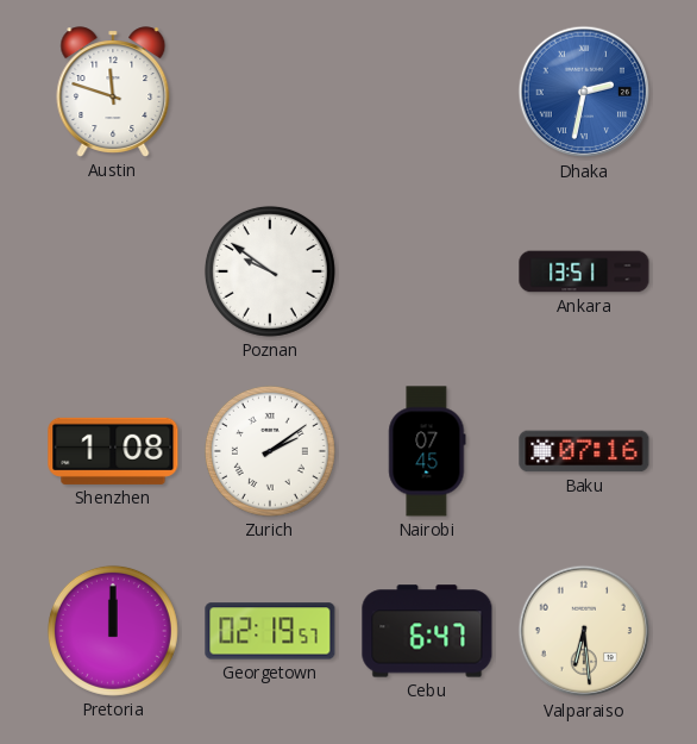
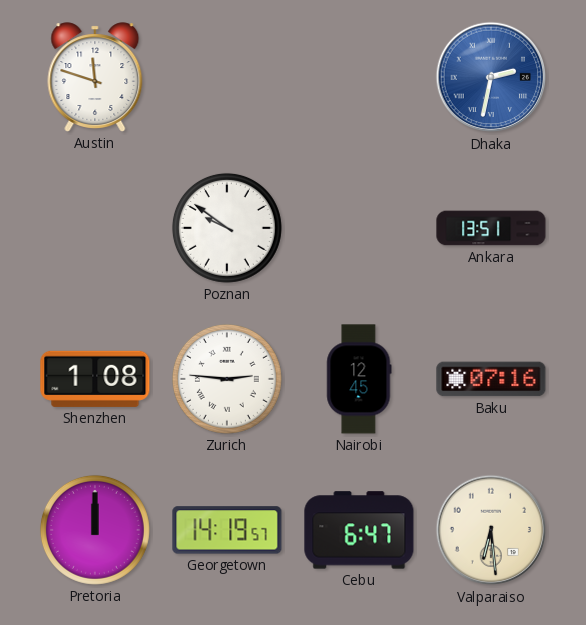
Zurich: 2:09 -> 2:46
Nairobi: 07:45 -> 12:45
Georgetown: 02:19 -> 14:19
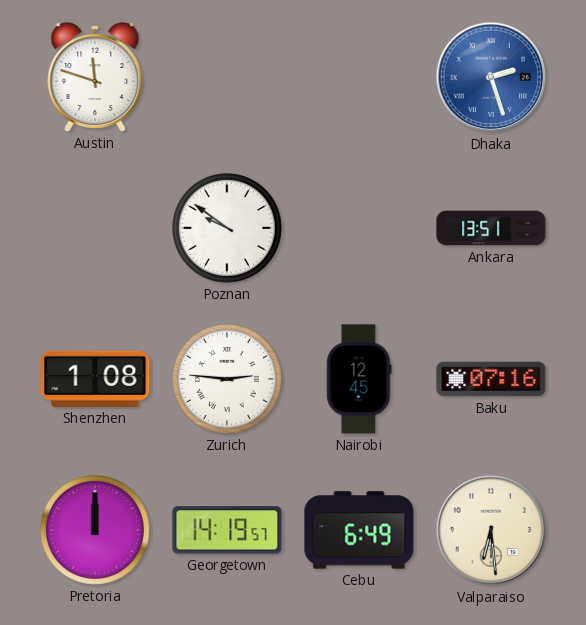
Dhaka: 2:32 -> 2:27
Cebu: 6:47 -> 6:49
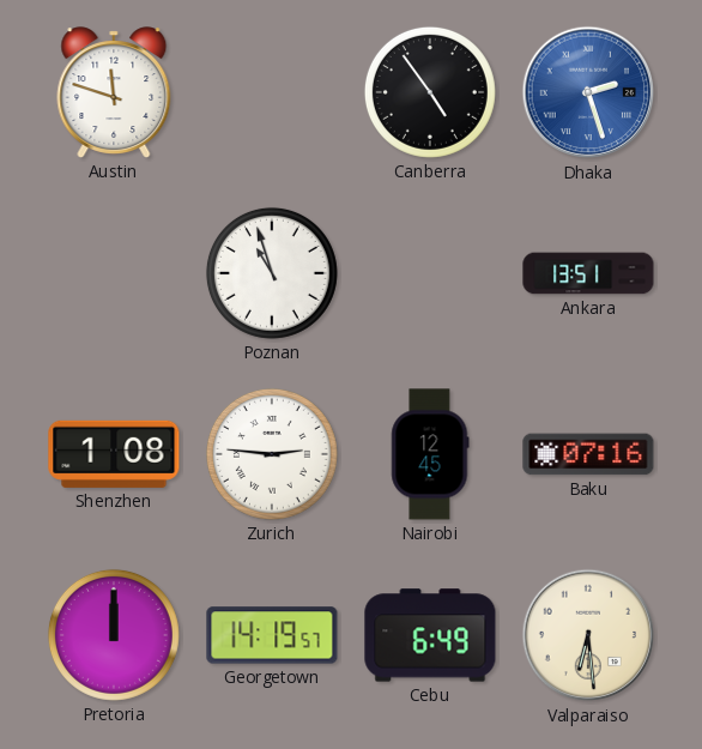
Canberra: none -> 4:54
Poznan: 9:51 -> 10:57
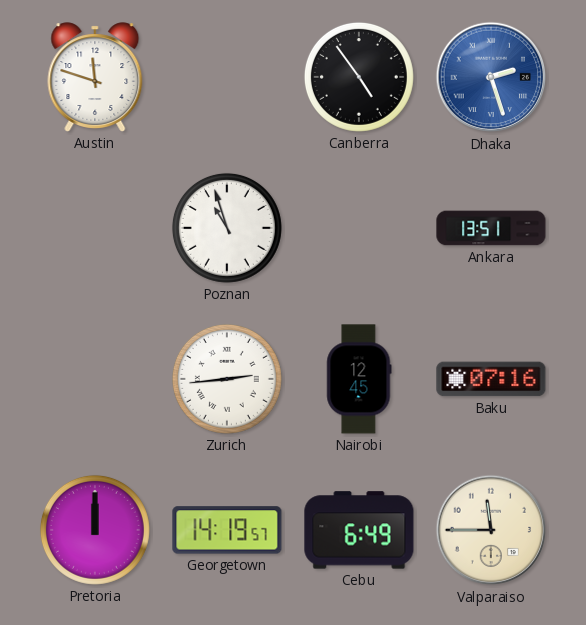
Shenzhen: 1:08 -> none
Zurich: 2:46 -> 2:44
Valparaiso: 6:29 -> 11:45
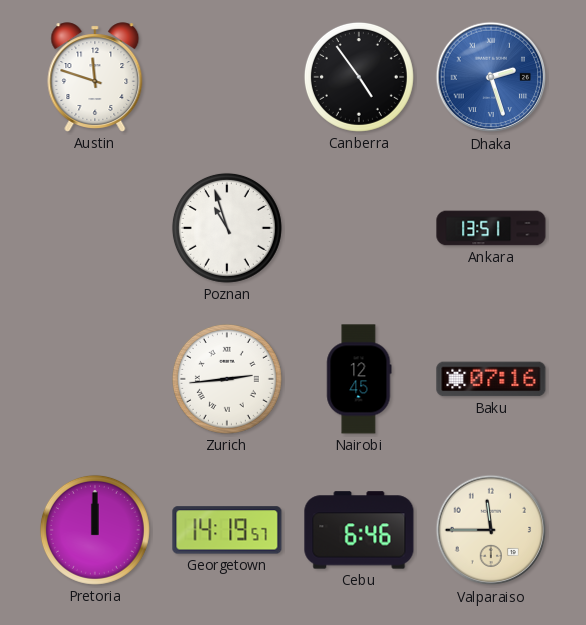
Cebu: 6:49 -> 6:46
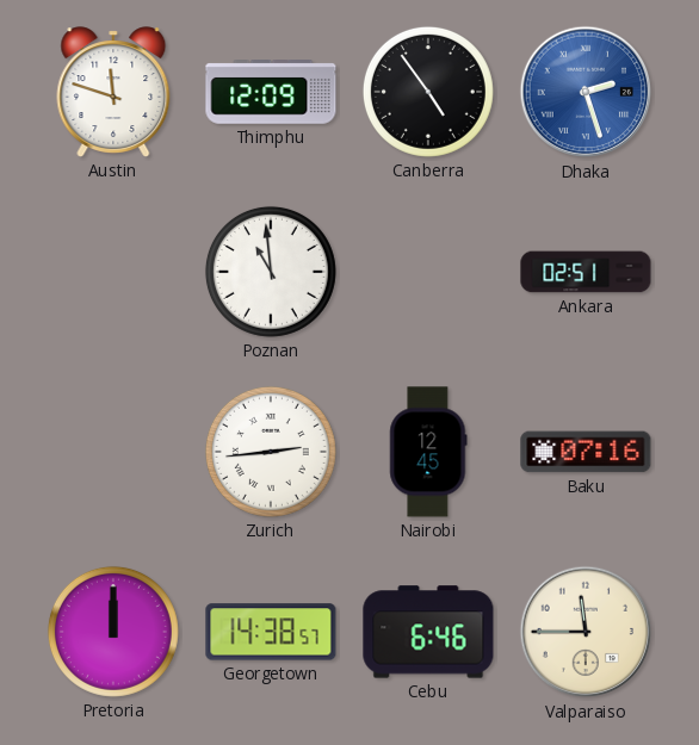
Thimphu: none -> 12:09
Poznan: 10:57 -> 10:59
Ankara: 13:51 -> 02:51
Georgetown: 14:19 -> 14:38
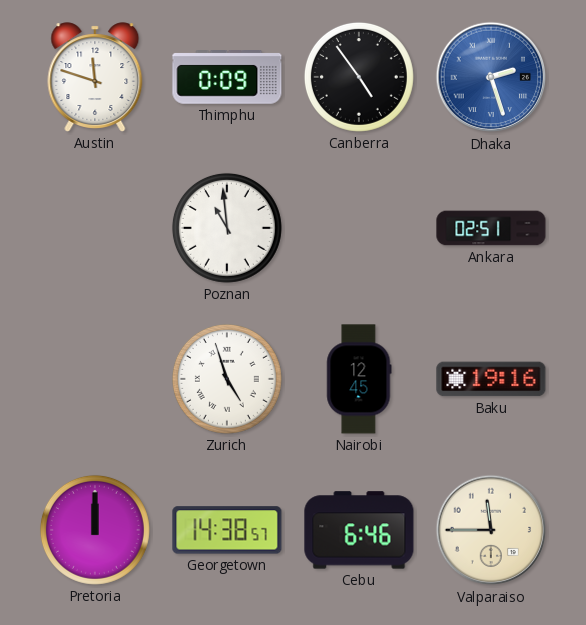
Thimphu: 12:09 -> 0:09
Zurich: 2:44 -> 4:57
Baku: 07:16 -> 19:16
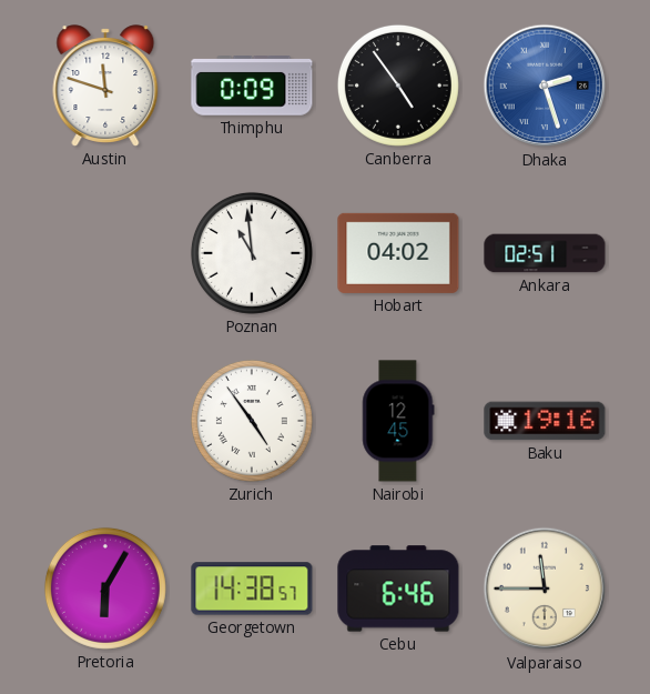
Hobart: none -> 04:02
Zurich: 4:57 -> 4:54
Pretoria: 12:00 -> 6:05
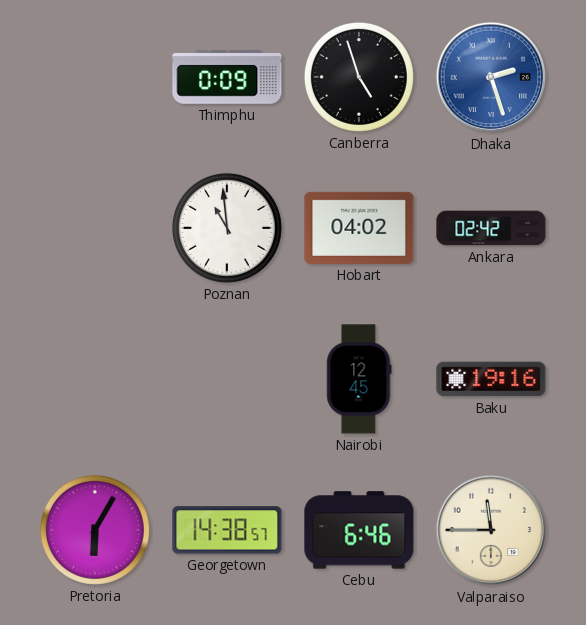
Austin: 11:48 -> none
Canberra: 4:54 -> 4:57
Ankara: 02:51 -> 02:42
Zurich: 4:54 -> none
